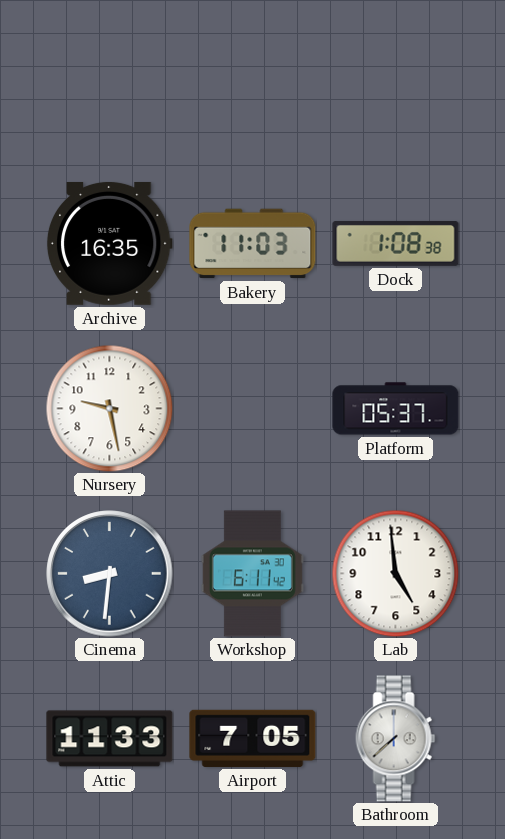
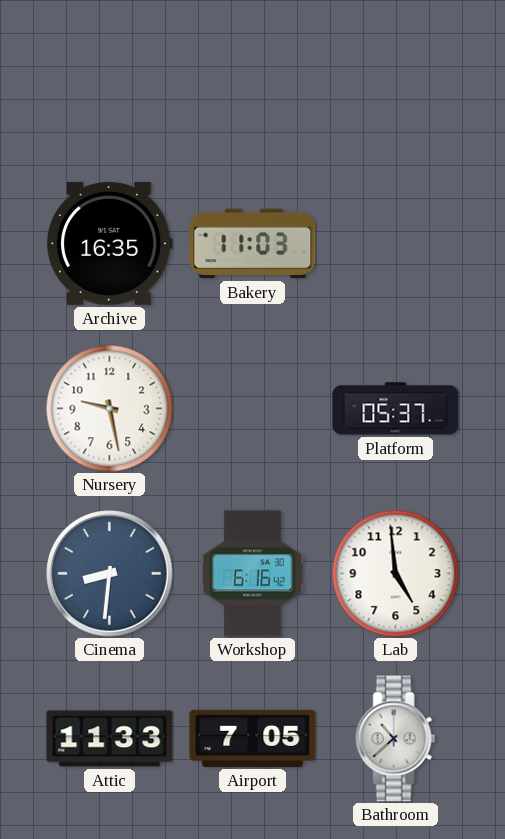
Dock: 1:08 -> none
Workshop: 6:11 -> 6:16
Bathroom: 7:38 -> 10:38
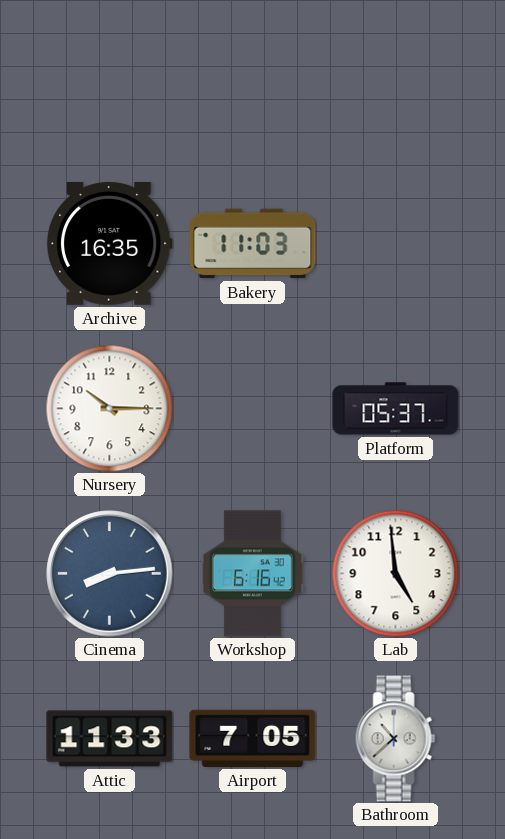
Nursery: 9:28 -> 10:15
Cinema: 8:31 -> 8:14
